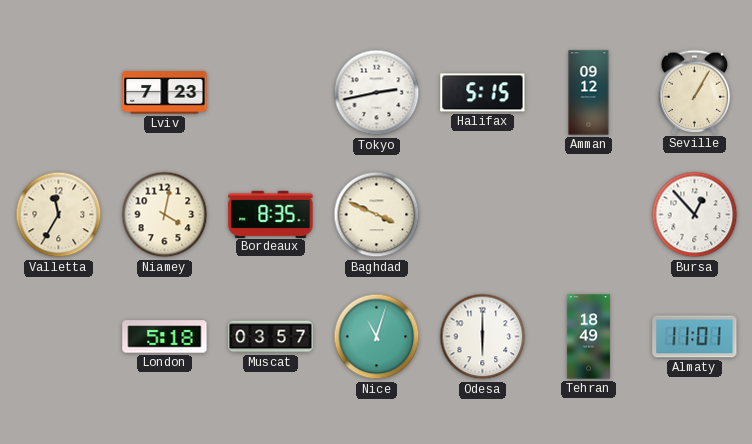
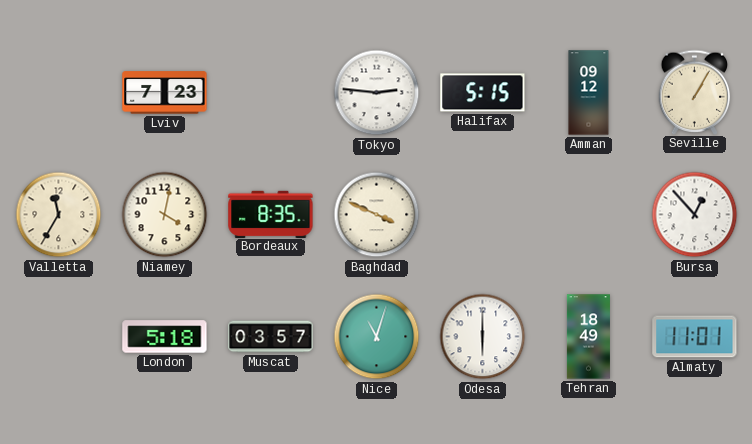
Tokyo: 2:43 -> 2:46
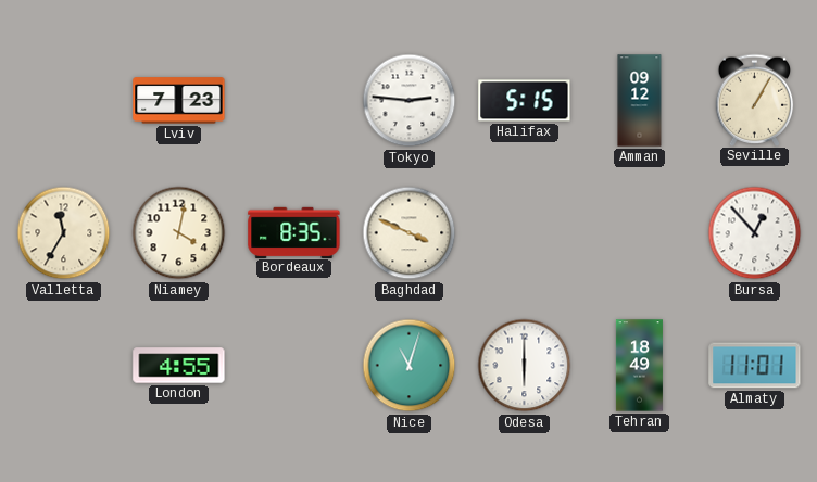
London: 5:18 -> 4:55
Muscat: 03:57 -> none
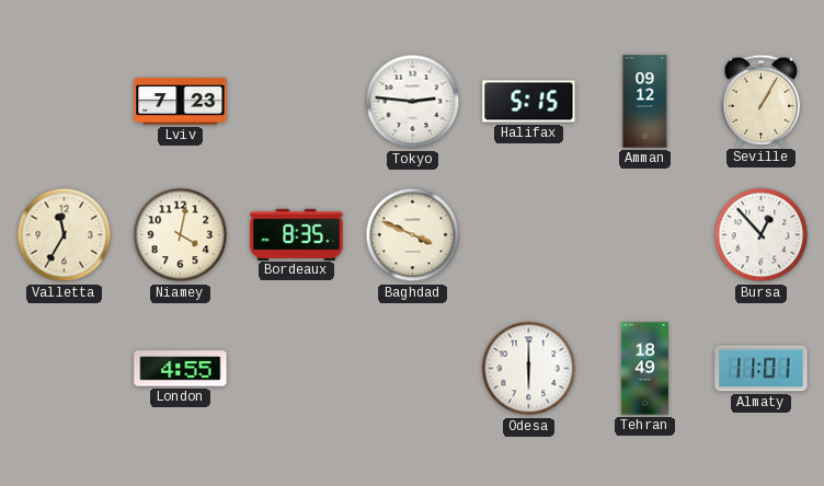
Nice: 11:03 -> none
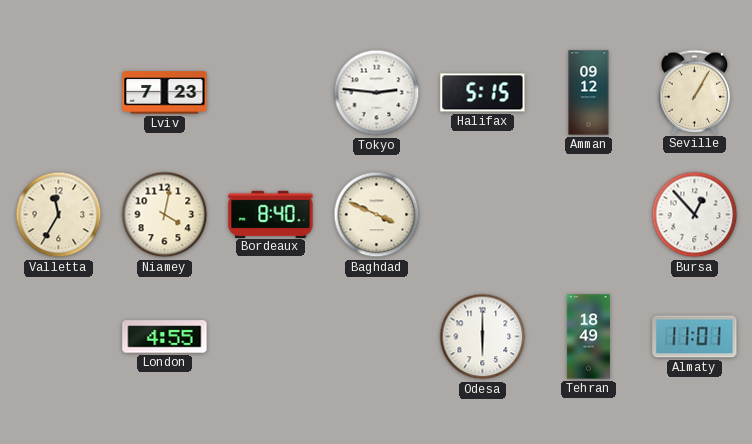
Bordeaux: 8:35 -> 8:40
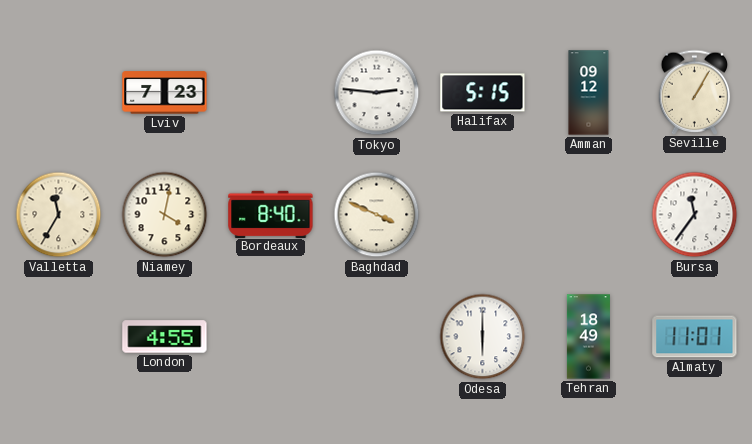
Bursa: 12:53 -> 11:36
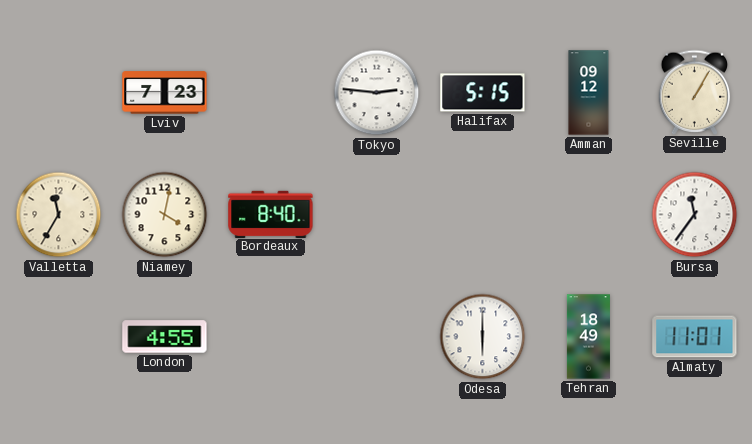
Baghdad: 3:49 -> none
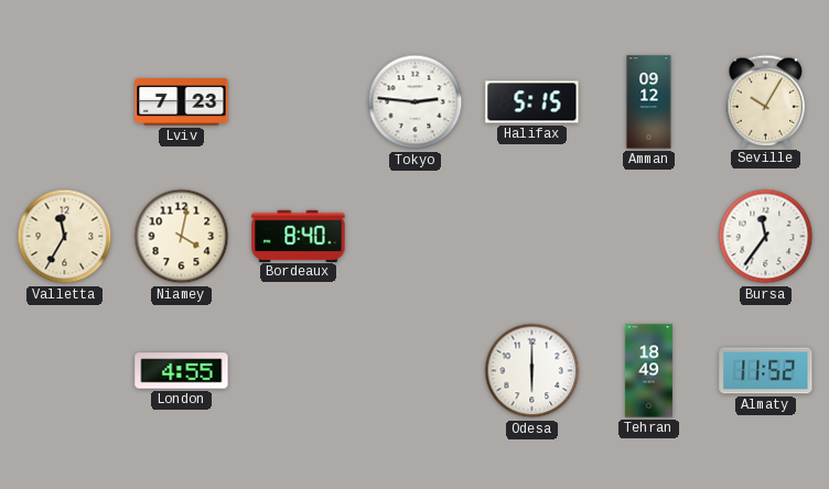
Seville: 1:05 -> 10:05
Almaty: 11:01 -> 11:52
